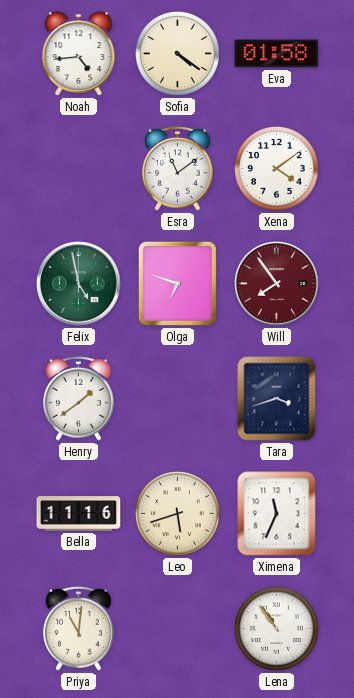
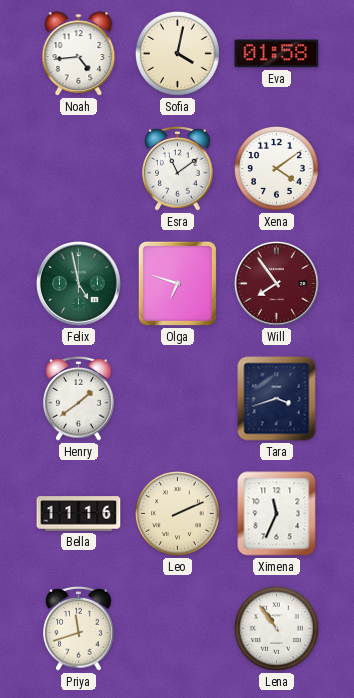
Sofia: 4:21 -> 4:02
Leo: 5:42 -> 2:11
Priya: 11:01 -> 11:42
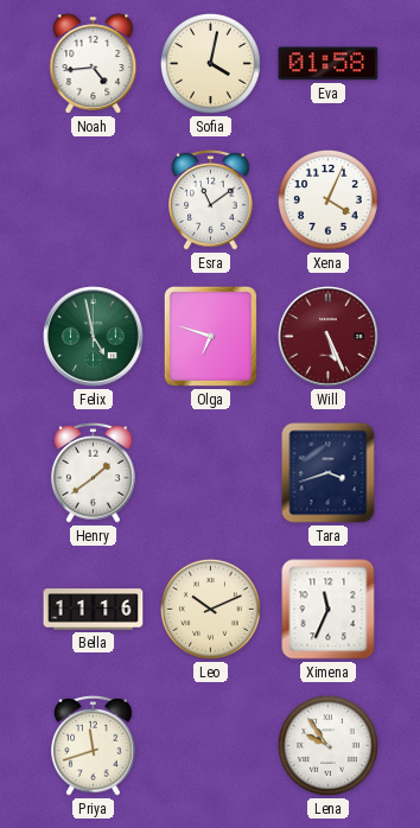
Xena: 4:09 -> 4:04
Will: 7:54 -> 5:26
Leo: 2:11 -> 10:11
Lena: 10:54 -> 9:54
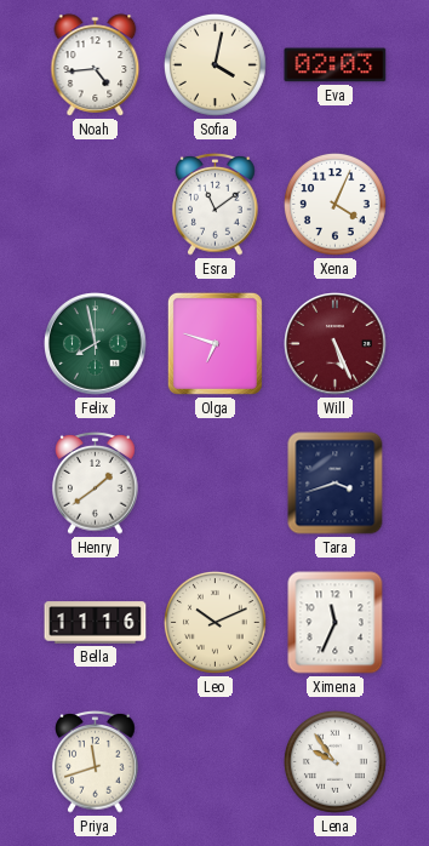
Eva: 01:58 -> 02:03
Felix: 4:58 -> 7:58
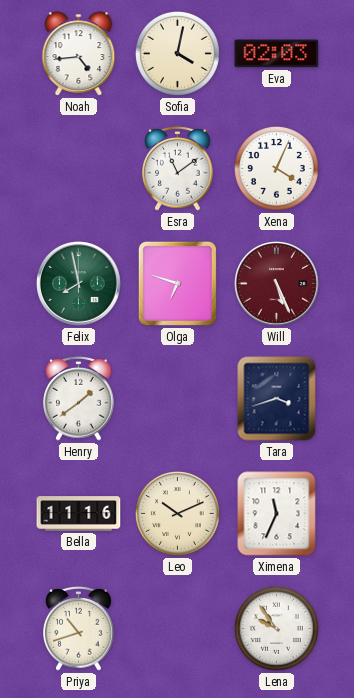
Priya: 11:42 -> 10:42
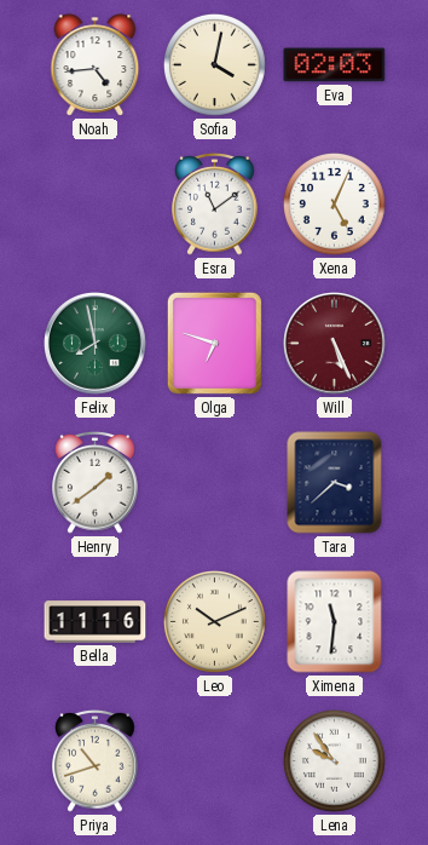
Xena: 4:04 -> 5:04
Tara: 3:42 -> 3:38
Ximena: 11:34 -> 11:31
